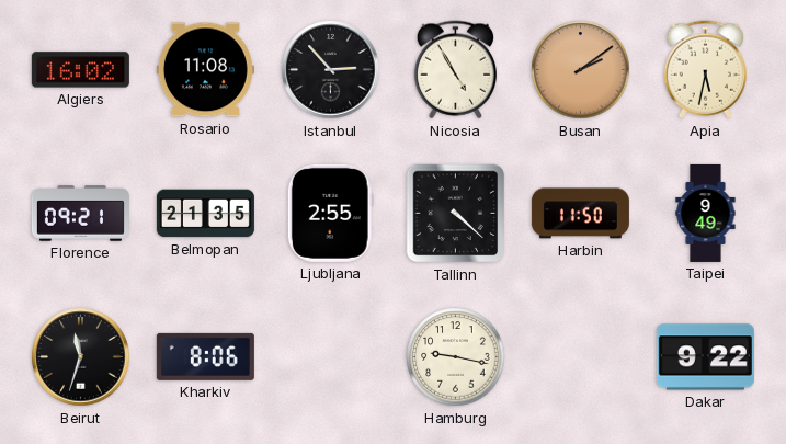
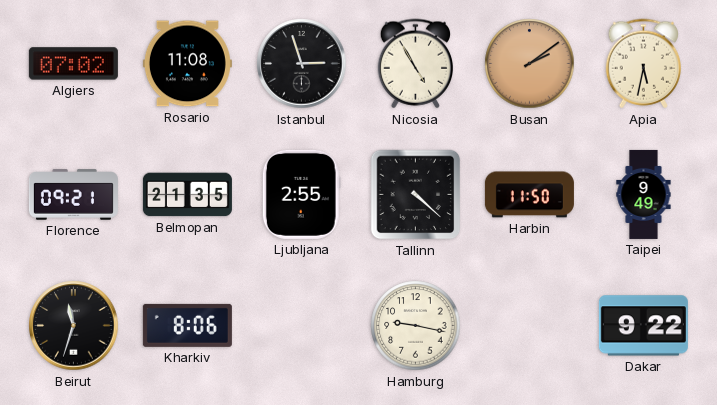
Algiers: 16:02 -> 07:02
Istanbul: 2:53 -> 2:57
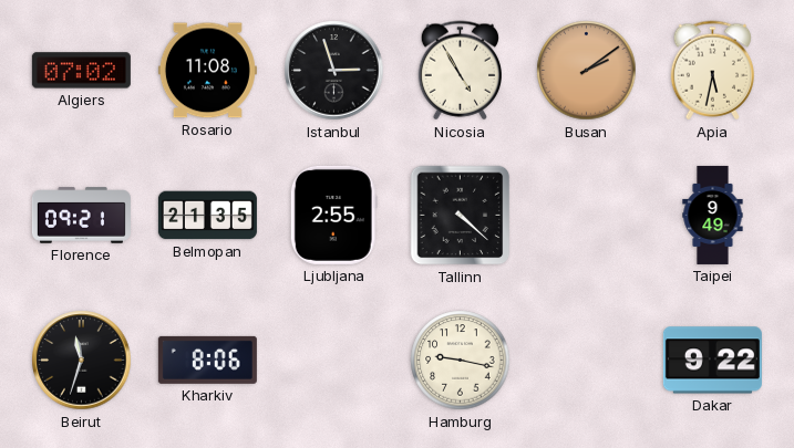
Harbin: 11:50 -> none
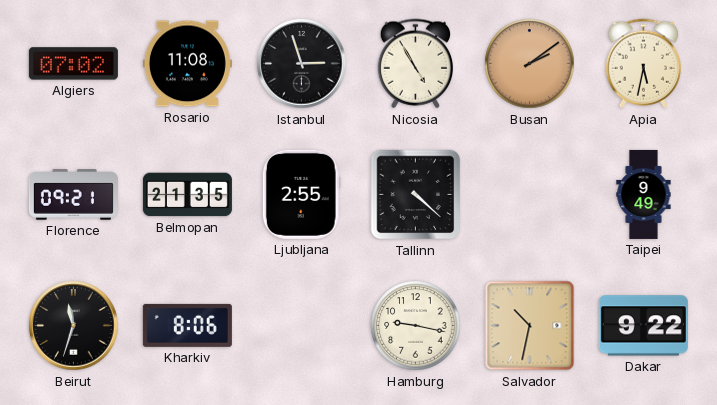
Salvador: none -> 10:32
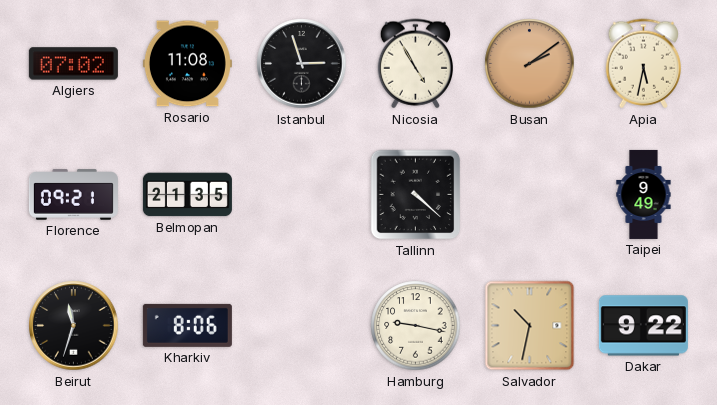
Ljubljana: 2:55 -> none
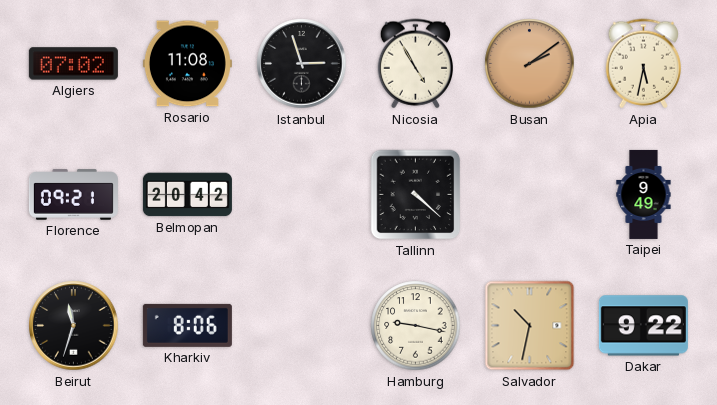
Belmopan: 21:35 -> 20:42
